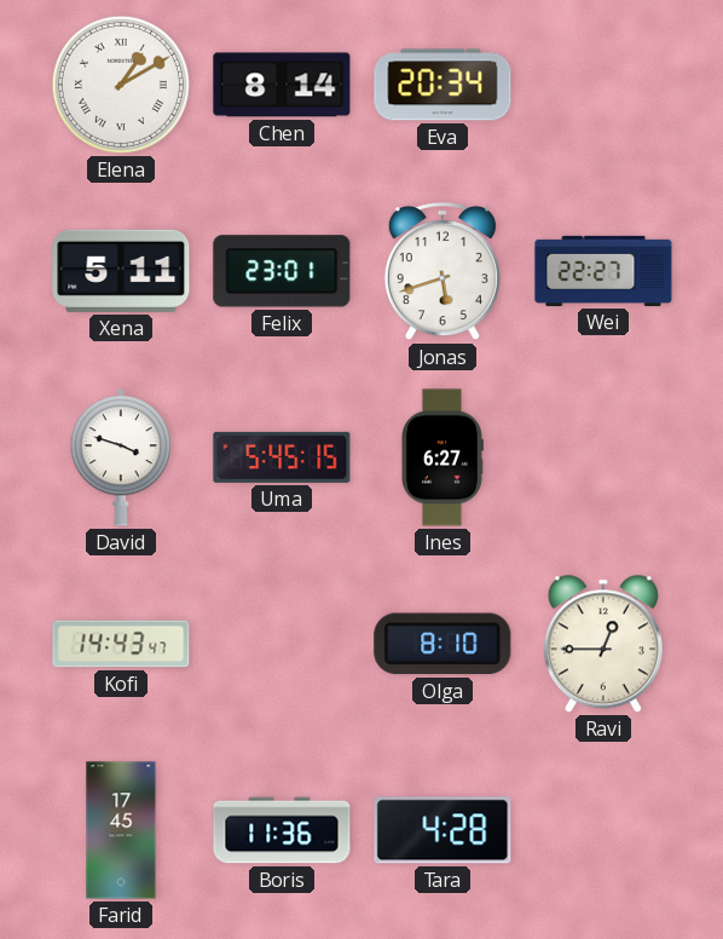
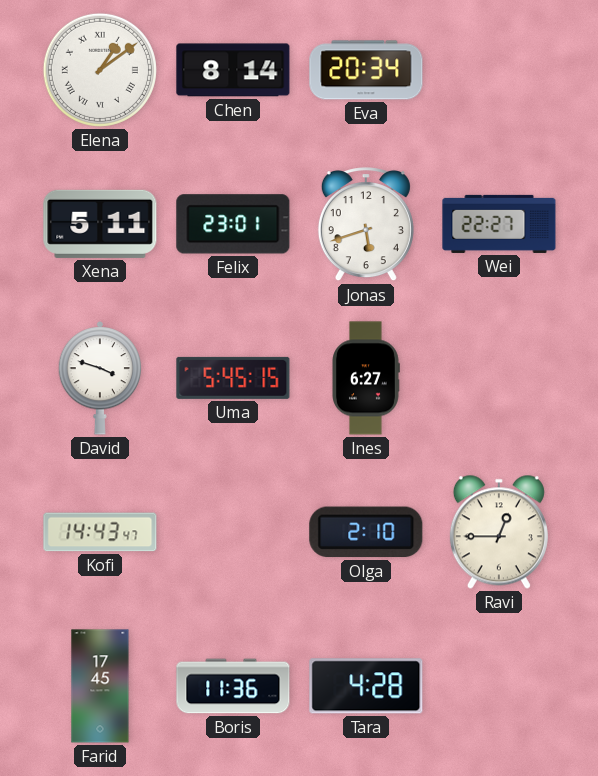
Elena: 1:10 -> 1:09
Olga: 8:10 -> 2:10
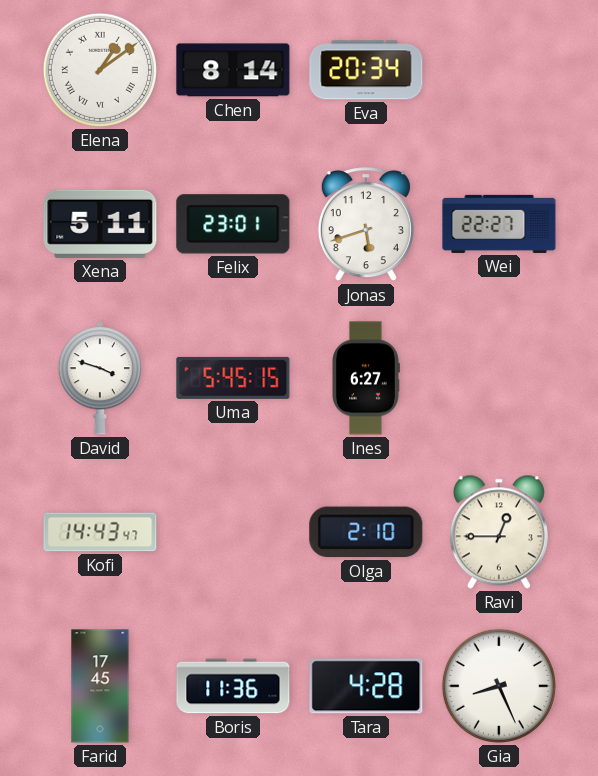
Gia: none -> 8:26
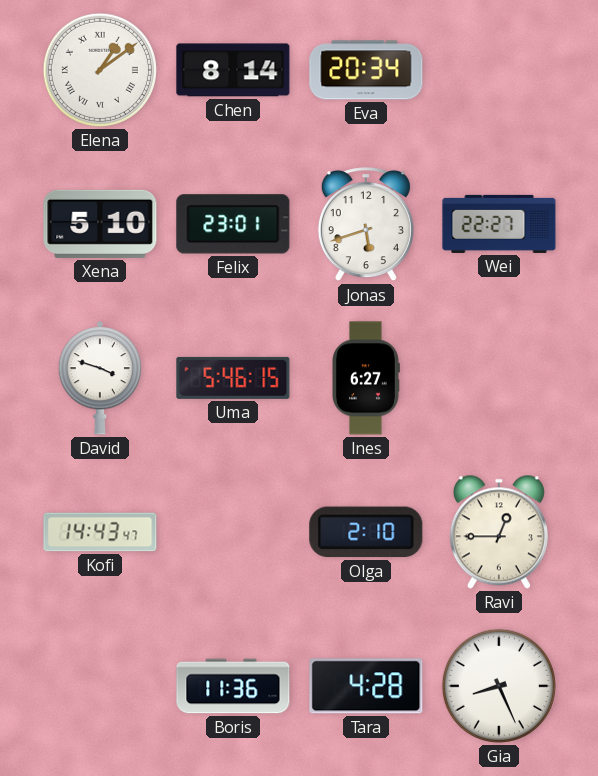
Xena: 5:11 -> 5:10
Uma: 5:45 -> 5:46
Farid: 17:45 -> none
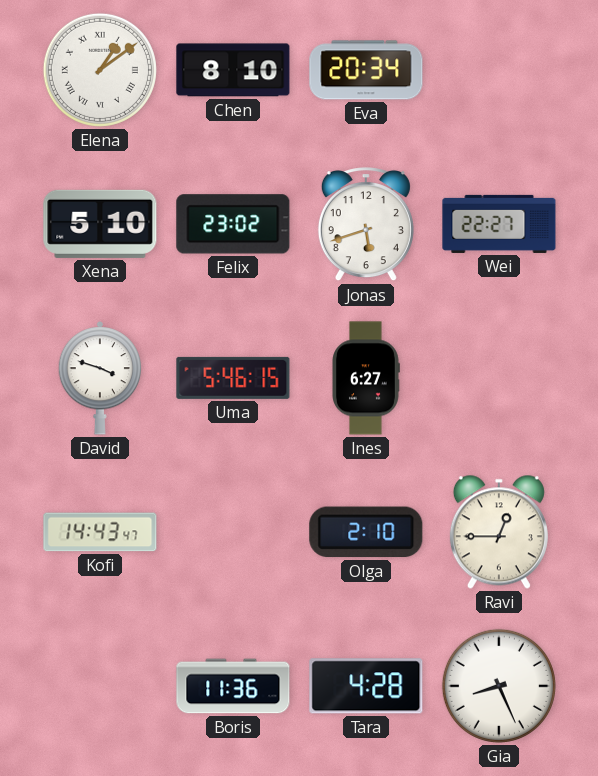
Chen: 8:14 -> 8:10
Felix: 23:01 -> 23:02
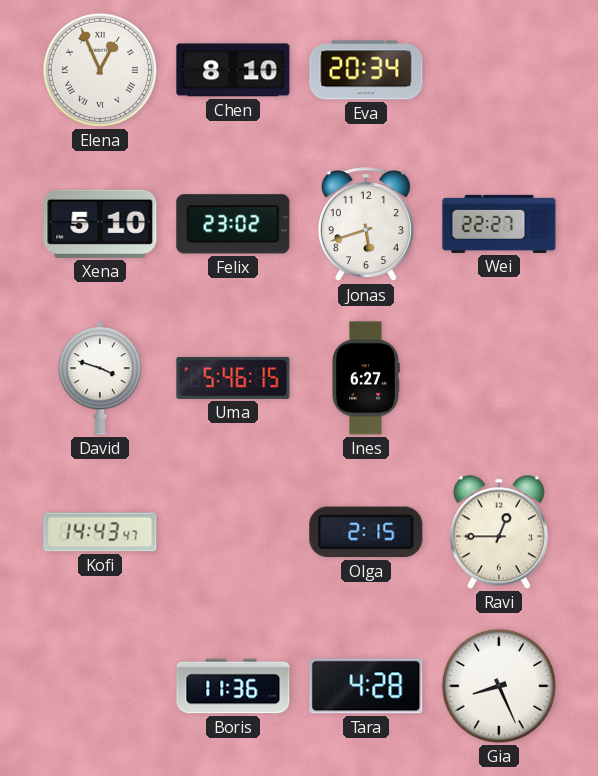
Elena: 1:09 -> 12:56
Olga: 2:10 -> 2:15
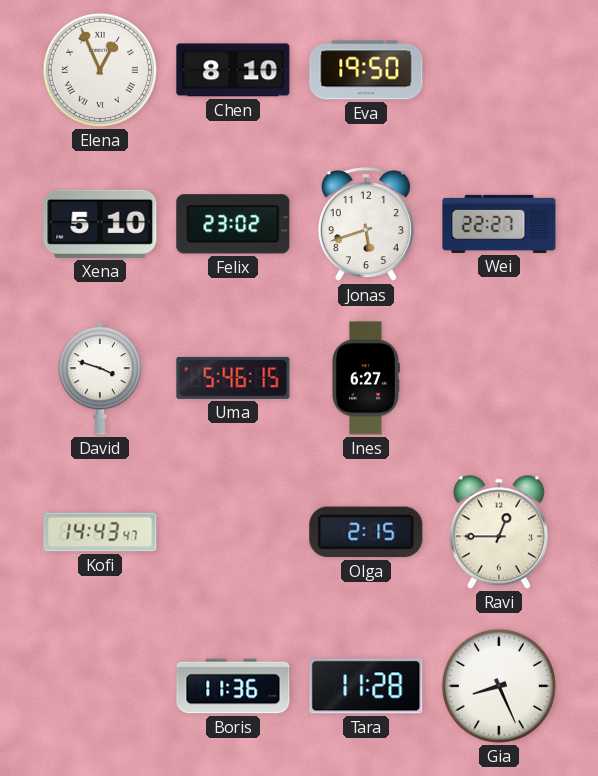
Eva: 20:34 -> 19:50
Tara: 4:28 -> 11:28
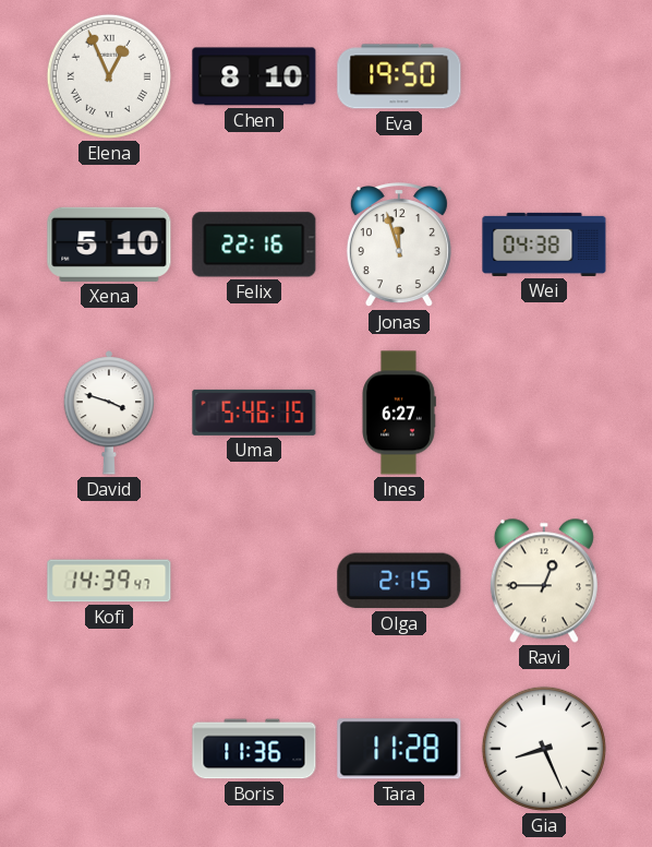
Felix: 23:02 -> 22:16
Jonas: 5:42 -> 11:57
Wei: 22:27 -> 04:38
Kofi: 14:43 -> 14:39
